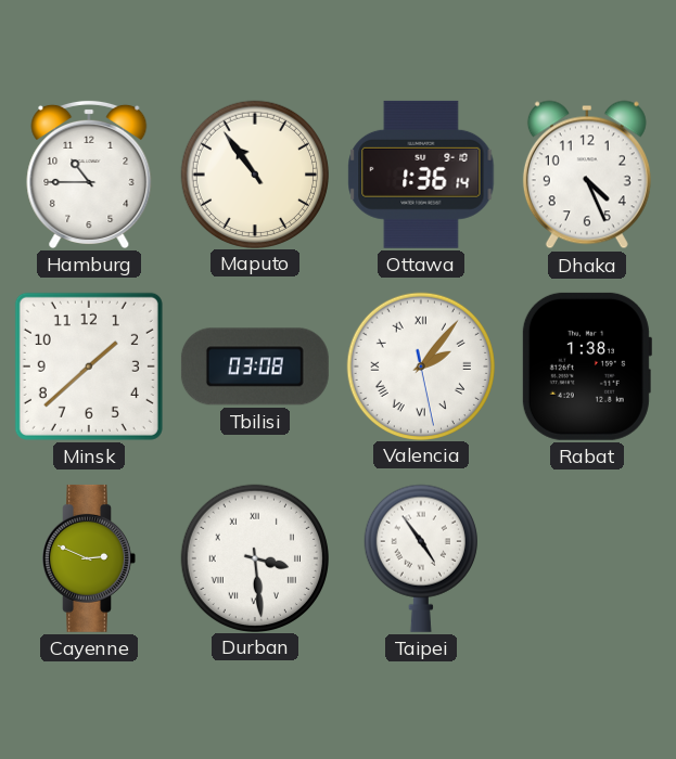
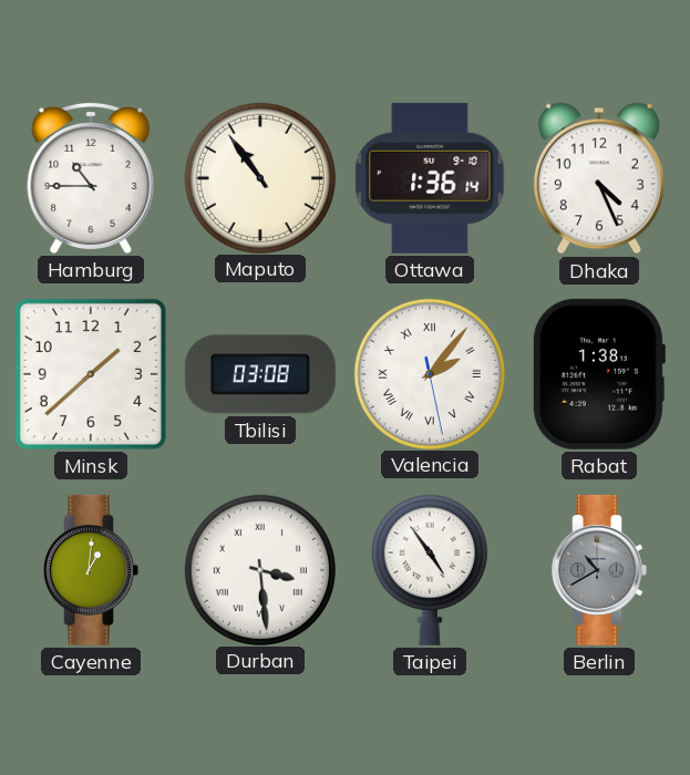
Cayenne: 2:49 -> 1:01
Berlin: none -> 10:40
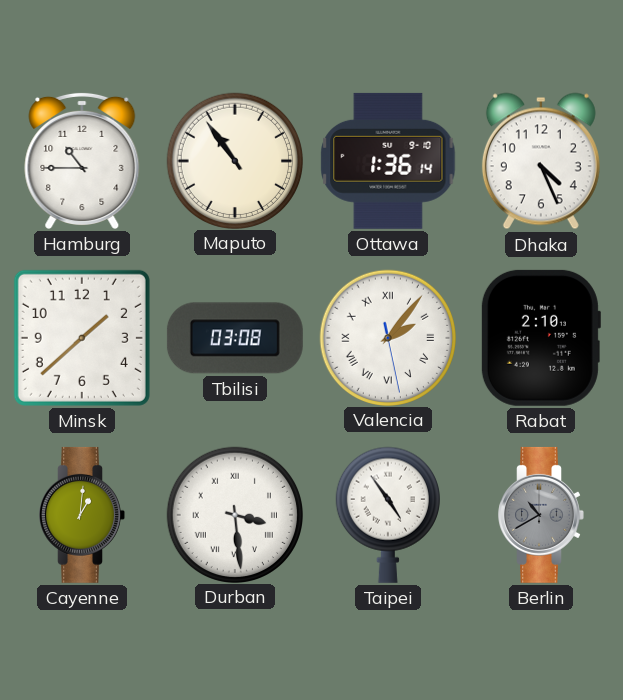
Rabat: 1:38 -> 2:10
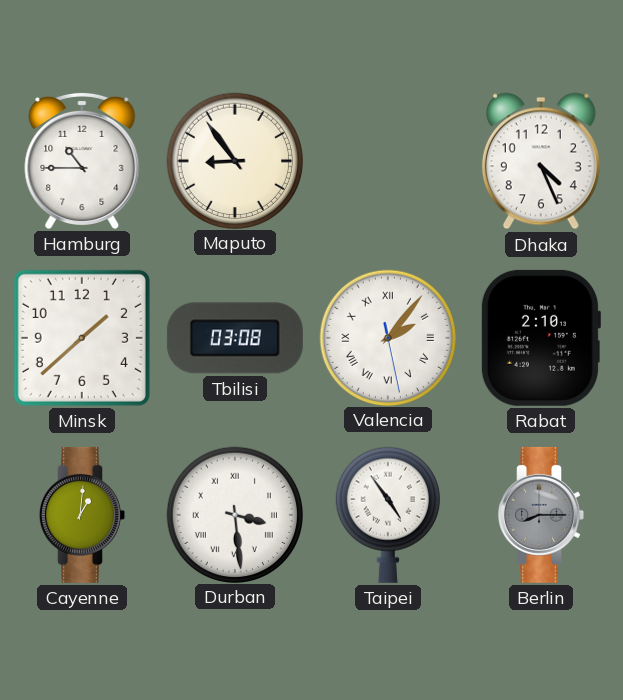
Maputo: 10:54 -> 8:54
Ottawa: 1:36 -> none
Berlin: 10:40 -> 8:15
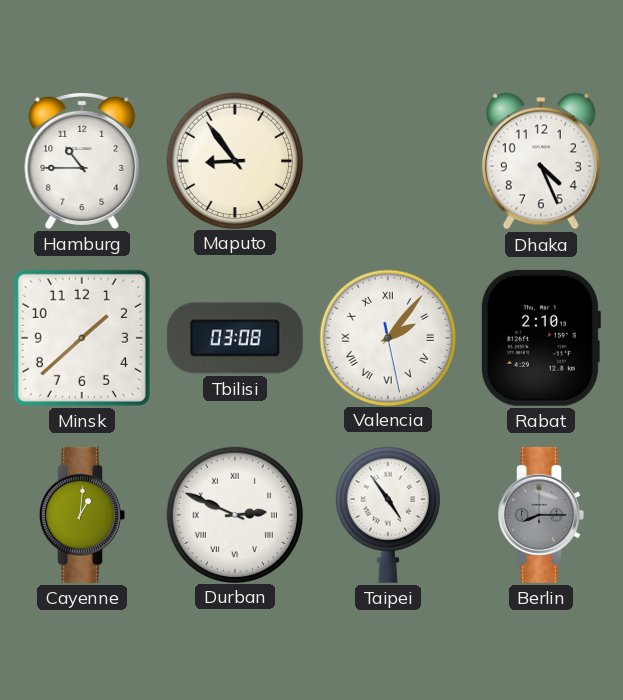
Durban: 3:29 -> 2:49
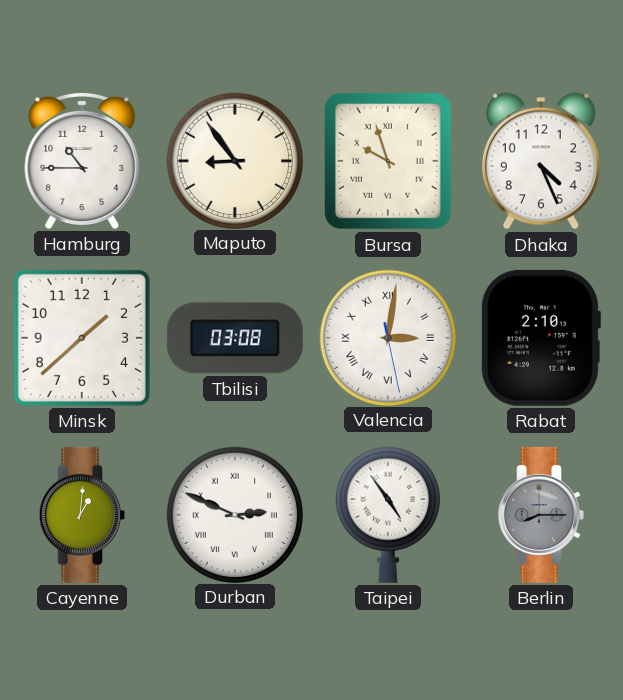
Bursa: none -> 9:57
Valencia: 2:06 -> 3:01
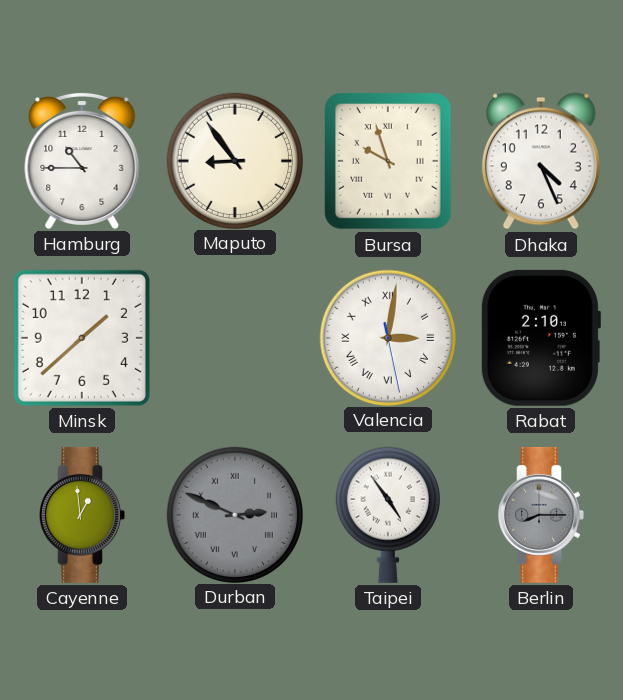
Tbilisi: 03:08 -> none
Cayenne: 1:01 -> 12:59
Durban dial: white -> grey
